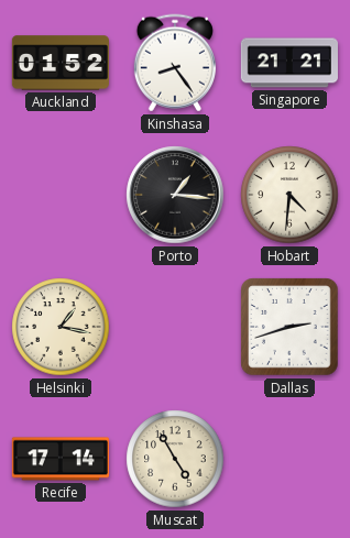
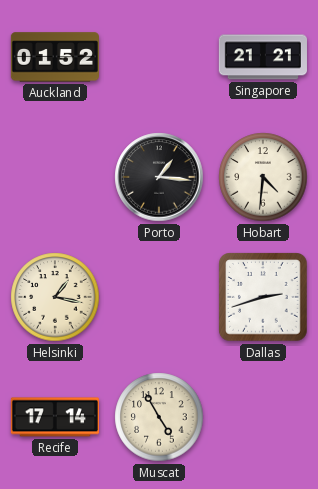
Kinshasa: 8:24 -> none
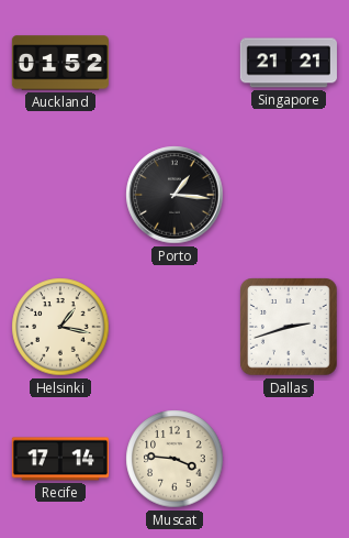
Hobart: 4:31 -> none
Muscat: 4:55 -> 3:46
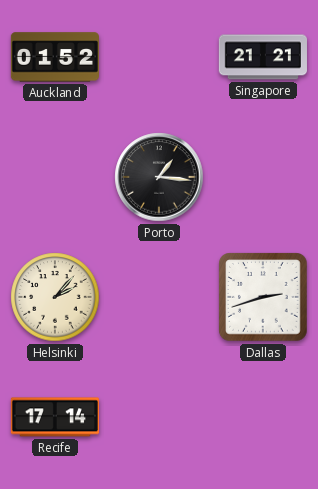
Helsinki: 1:17 -> 2:07
Muscat: 3:46 -> none
